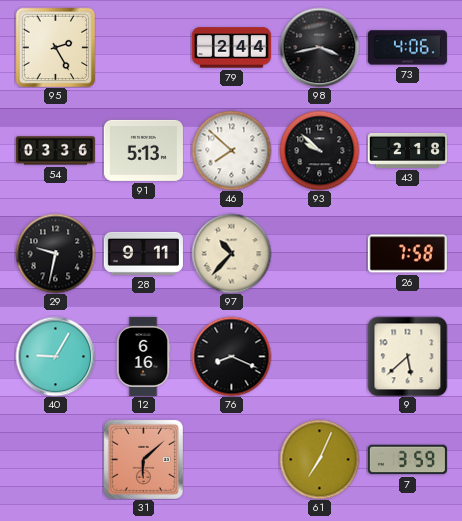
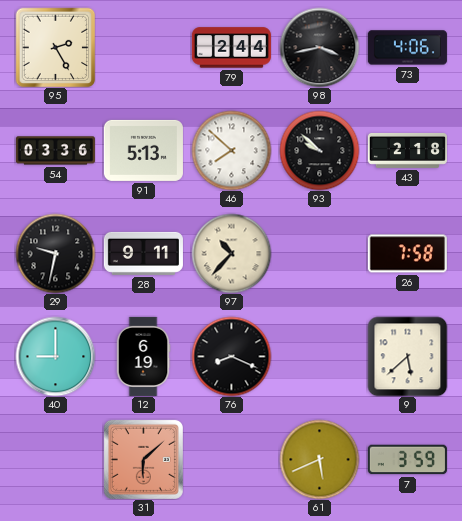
40: 9:05 -> 9:00
12: 6:16 -> 6:19
61: 7:04 -> 5:41
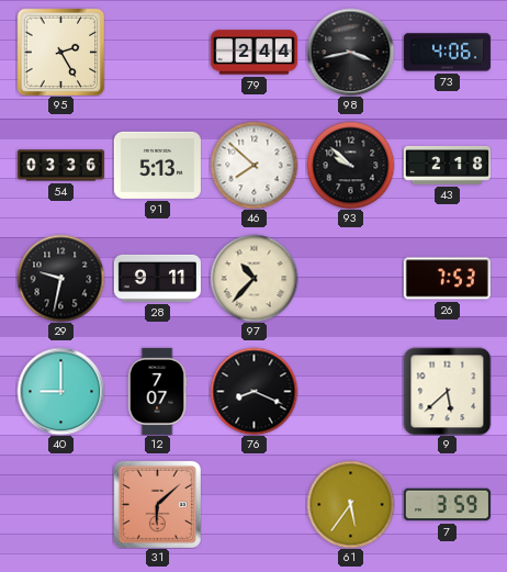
26: 7:58 -> 7:53
12: 6:19 -> 7:07
61: 5:41 -> 5:36
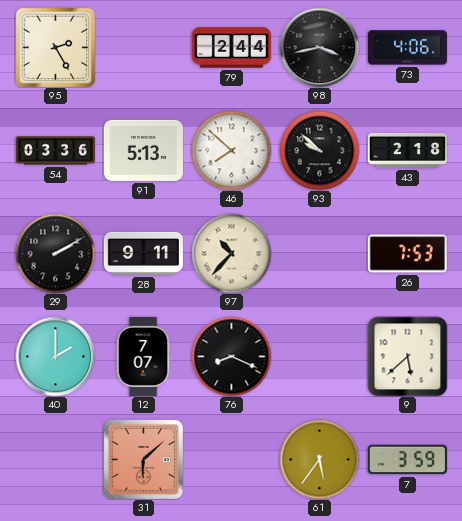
29: 9:32 -> 2:10
40: 9:00 -> 2:00
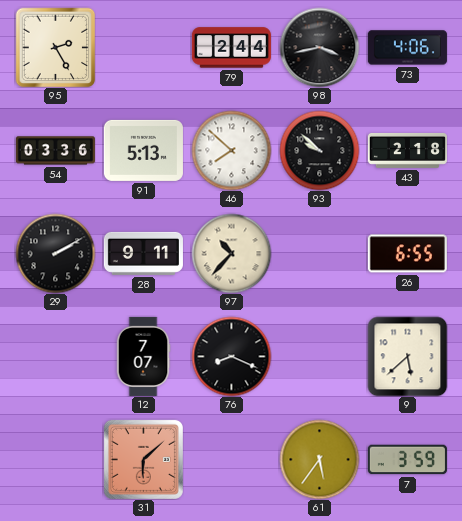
26: 7:53 -> 6:55
40: 2:00 -> none
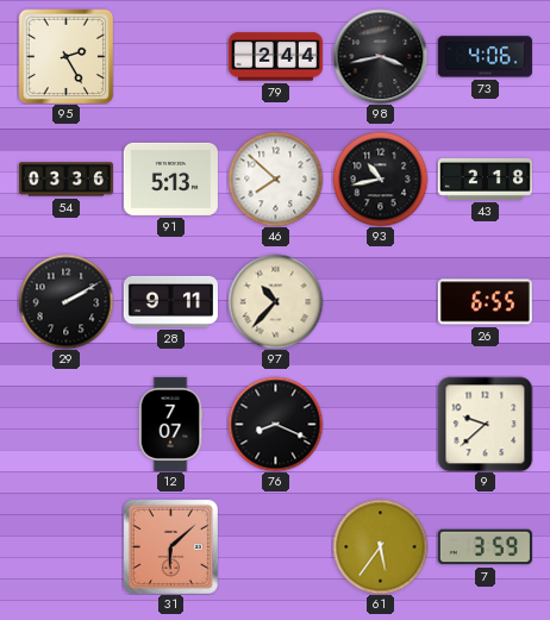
93: 9:52 -> 10:43
9: 5:38 -> 9:38
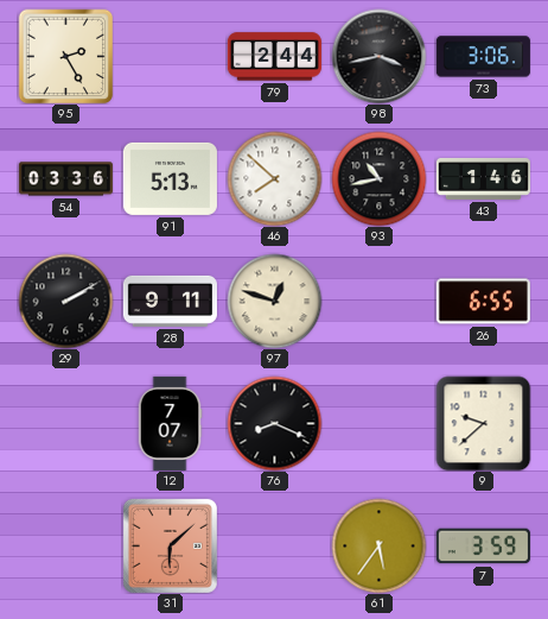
73: 4:06 -> 3:06
43: 2:18 -> 1:46
97: 10:37 -> 12:48
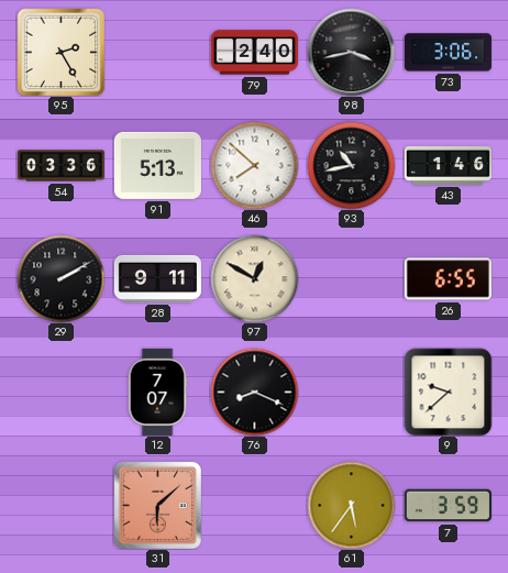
79: 2:44 -> 2:40
97: 12:48 -> 12:50
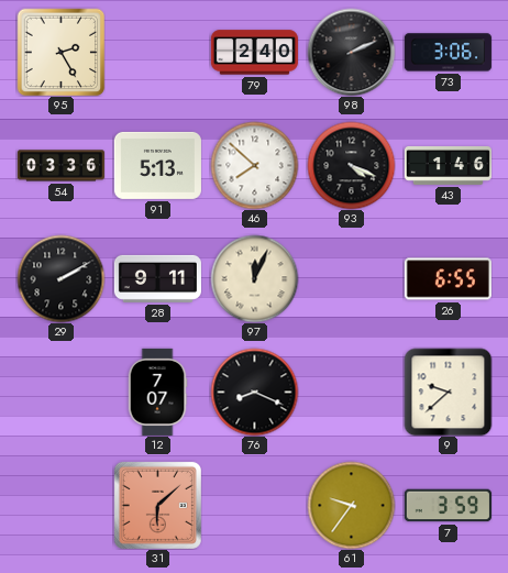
98: 3:43 -> 2:11
93: 10:43 -> 4:19
97: 12:50 -> 12:04
61: 5:36 -> 9:36
